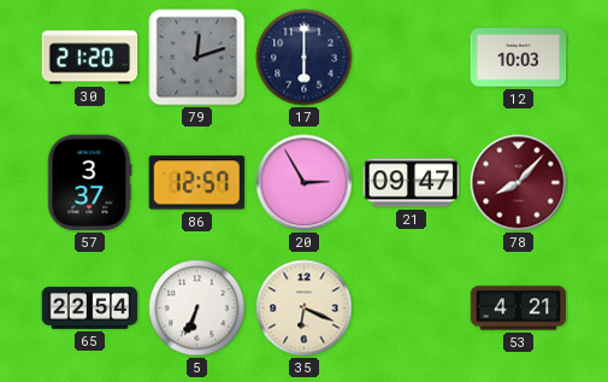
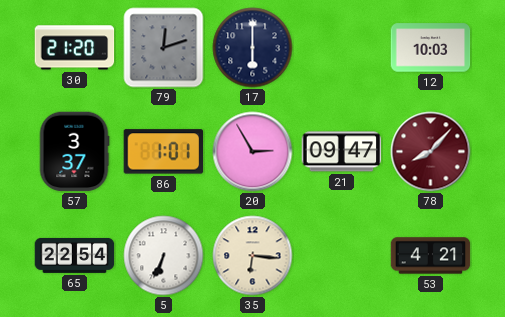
86: 12:57 -> 1:01
35: 6:19 -> 6:16
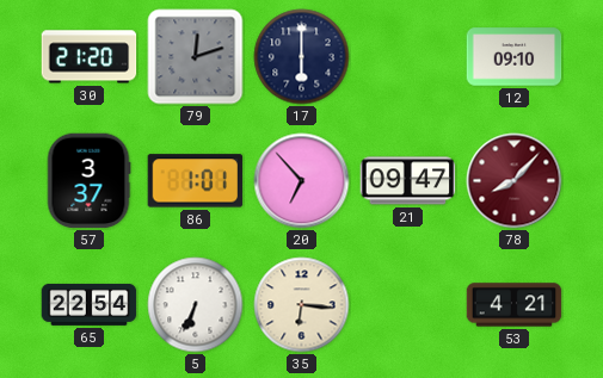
12: 10:03 -> 09:10
20: 2:55 -> 6:53
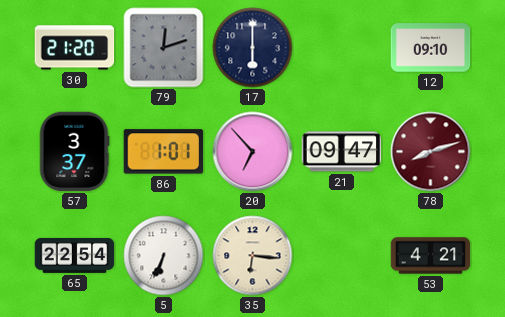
78: 8:07 -> 8:12
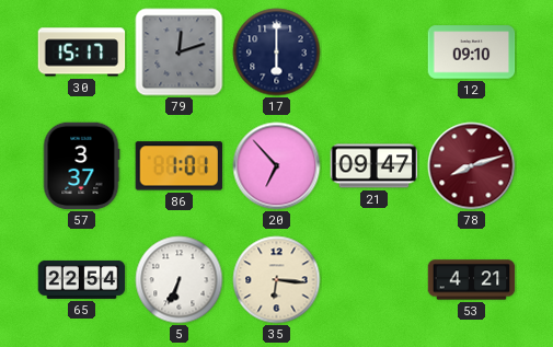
30: 21:20 -> 15:17
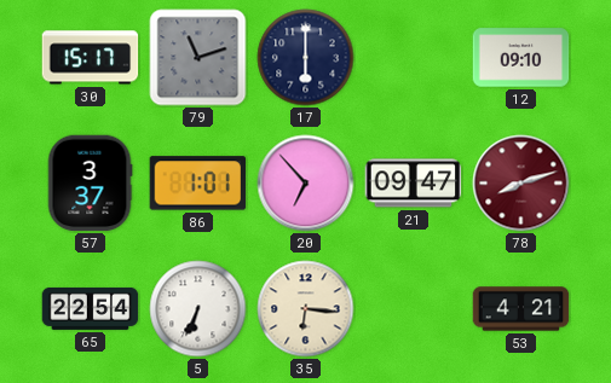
79: 12:12 -> 11:12
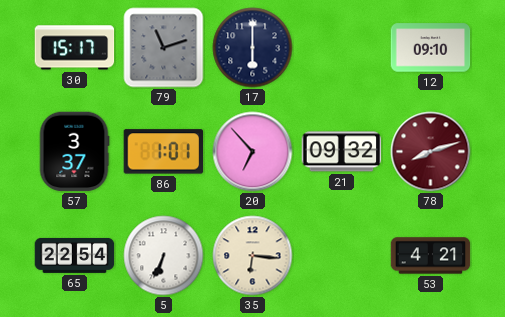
21: 09:47 -> 09:32
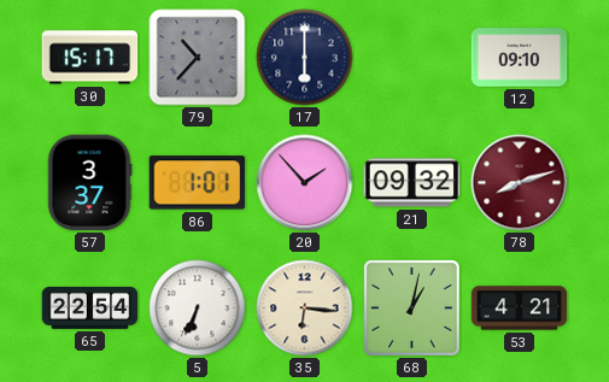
79: 11:12 -> 10:37
20: 6:53 -> 1:53
68: none -> 1:02
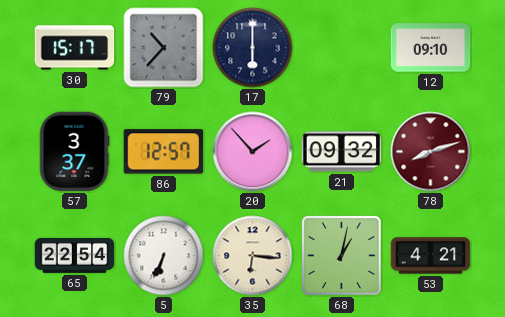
86: 1:01 -> 12:57
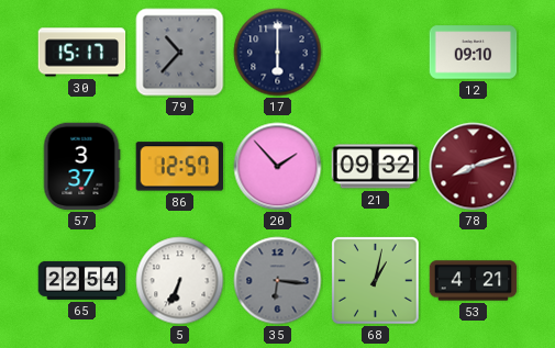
35 dial: cream -> grey
